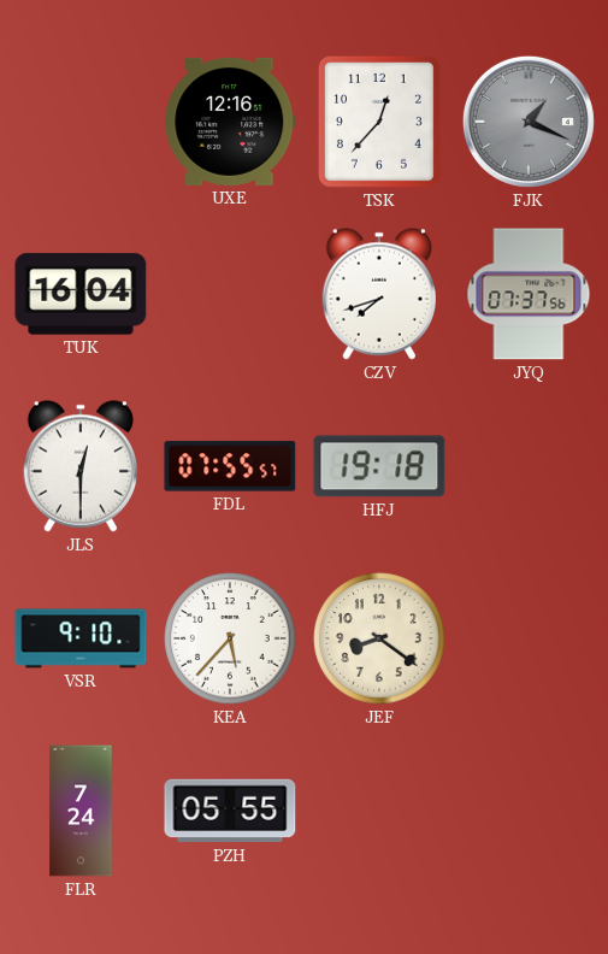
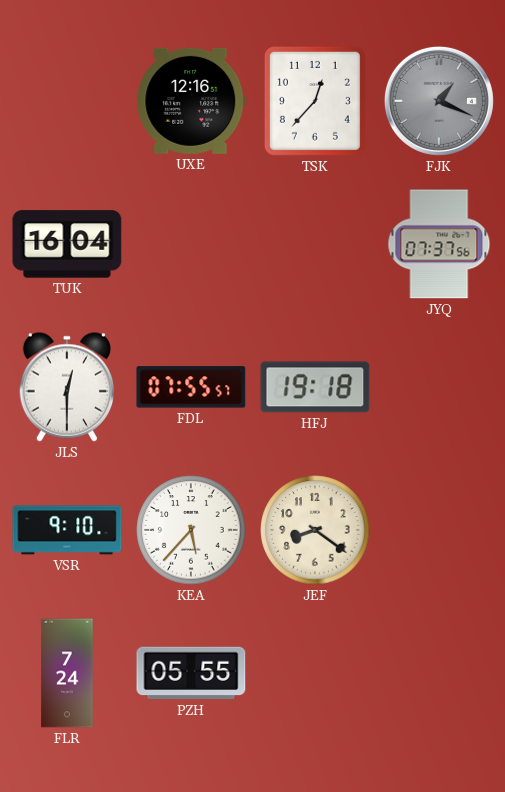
CZV: 7:42 -> none
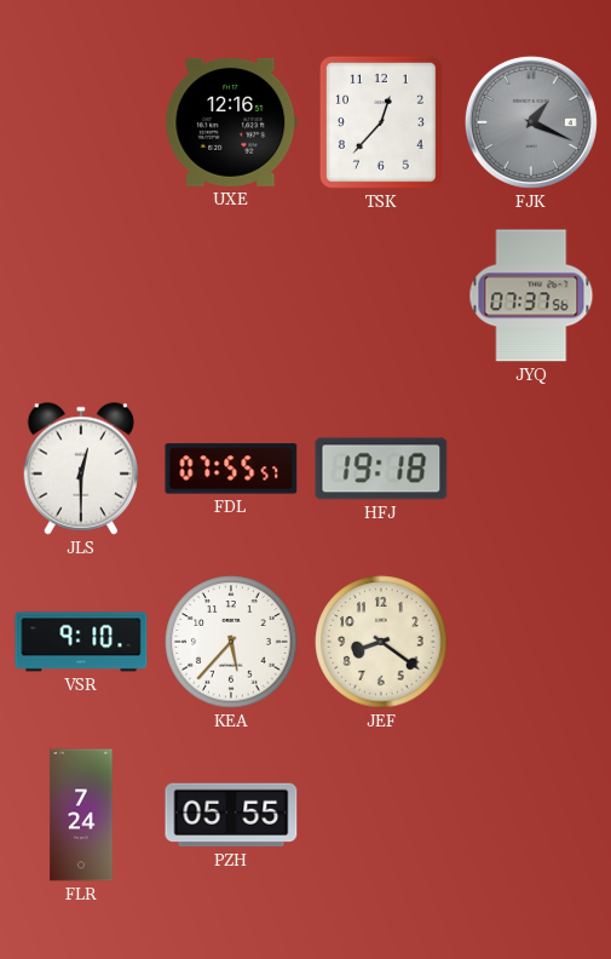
TUK: 16:04 -> none
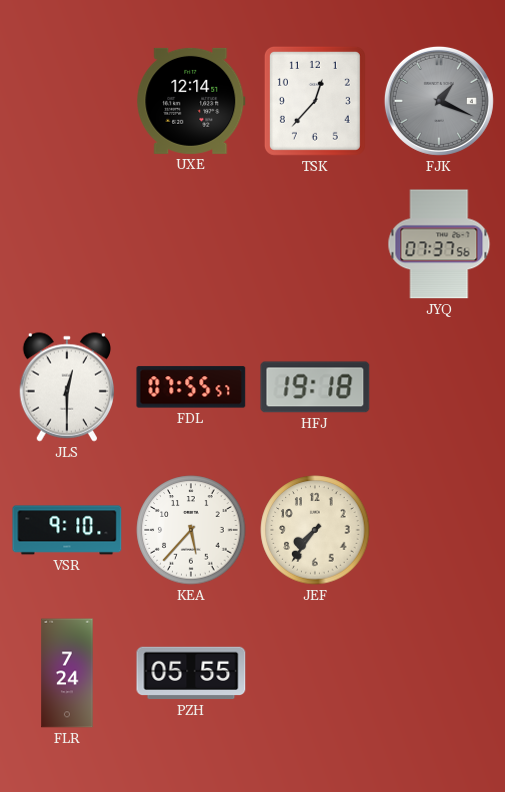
UXE: 12:16 -> 12:14
JEF: 8:21 -> 7:36
